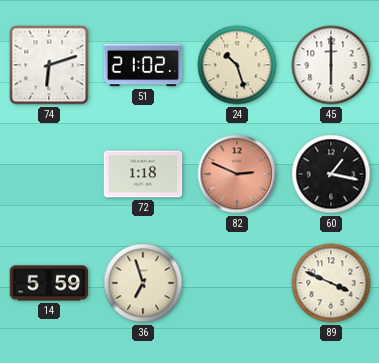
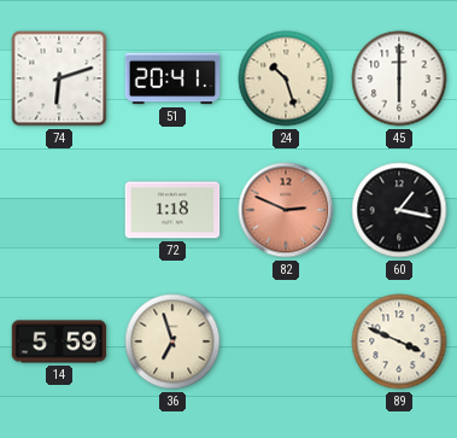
51: 21:02 -> 20:41
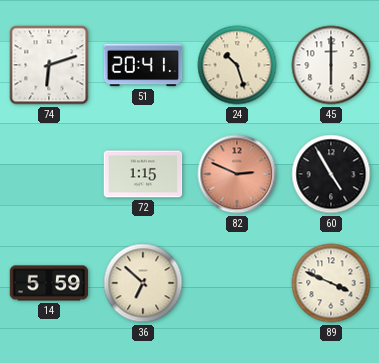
72: 1:18 -> 1:15
60: 1:17 -> 4:55
36: 6:57 -> 6:52
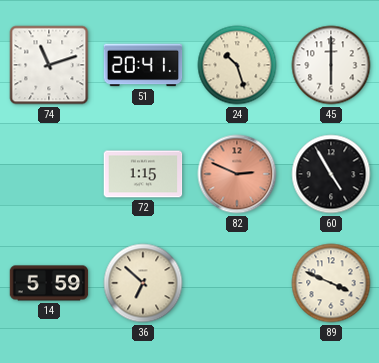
74: 6:12 -> 11:12
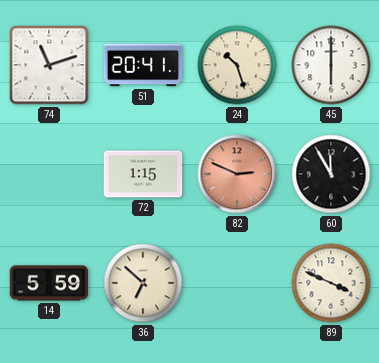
60: 4:55 -> 11:55
